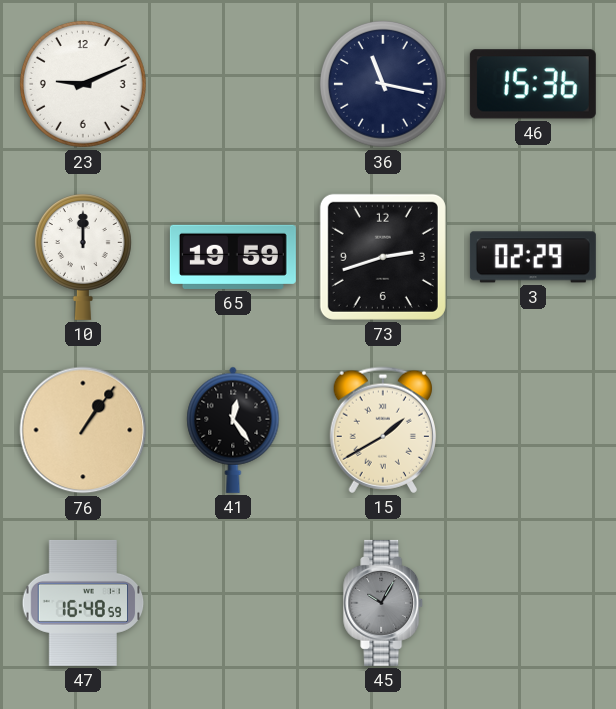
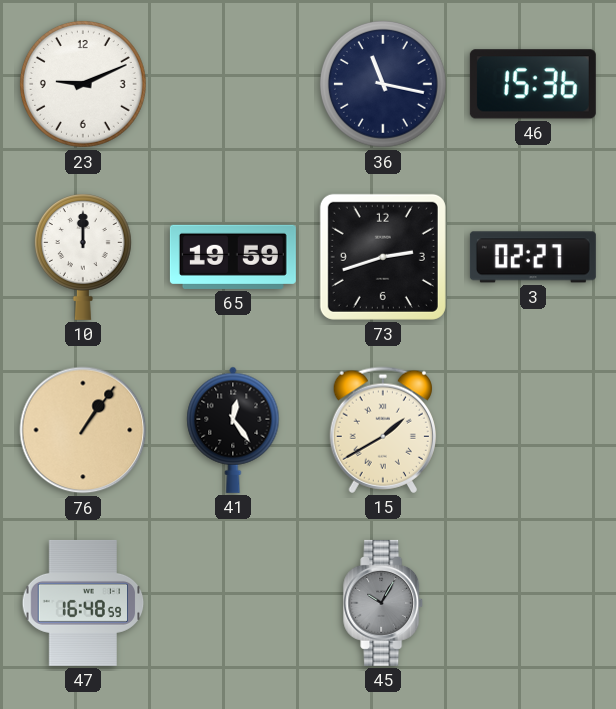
3: 02:29 -> 02:27
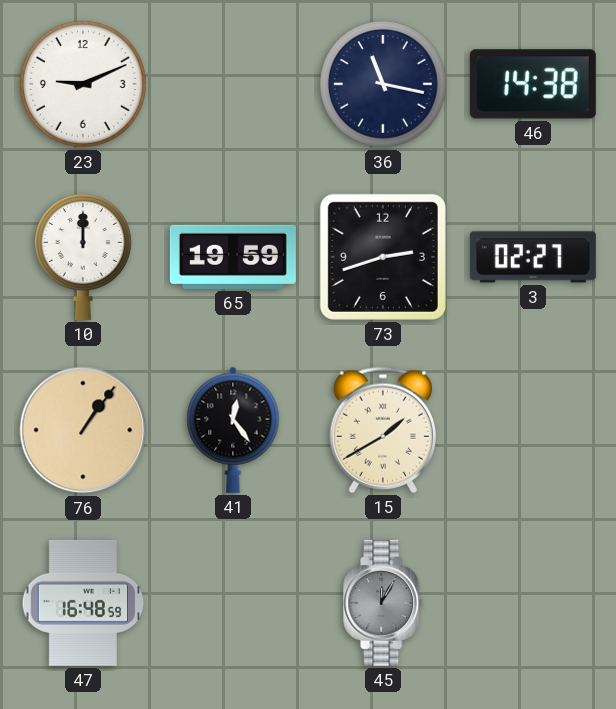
46: 15:36 -> 14:38
45: 10:05 -> 12:05
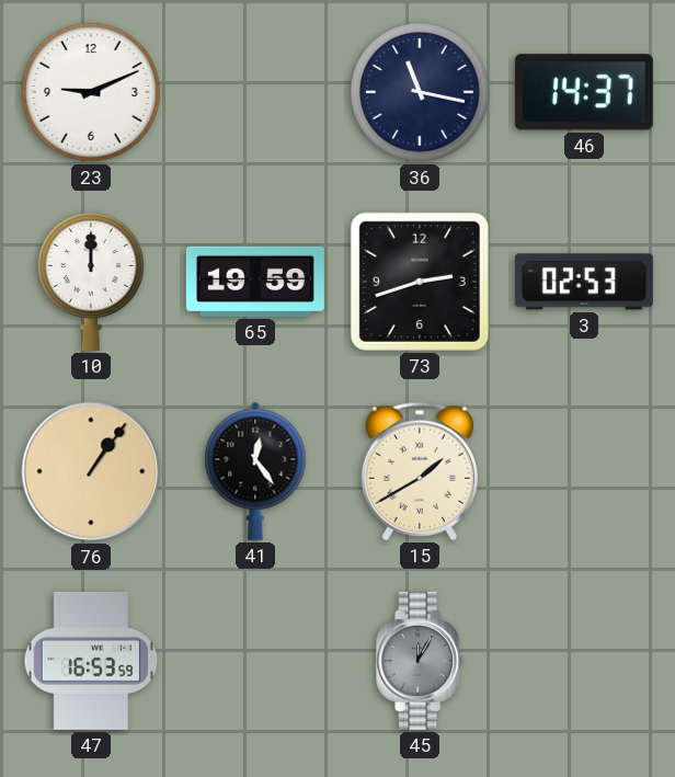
46: 14:38 -> 14:37
3: 02:27 -> 02:53
47: 16:48 -> 16:53
